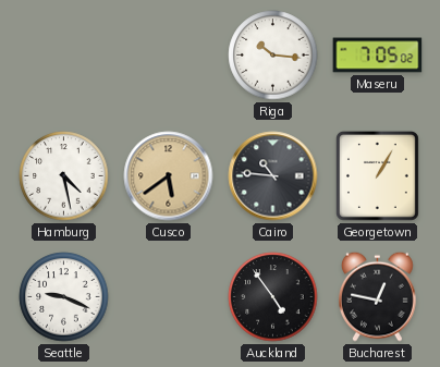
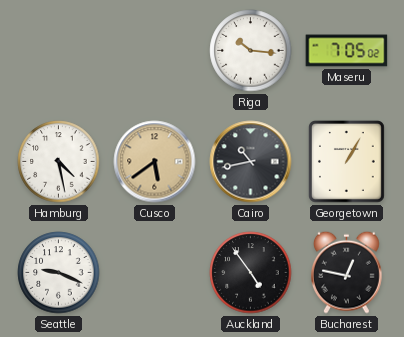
Cairo: 10:46 -> 10:43
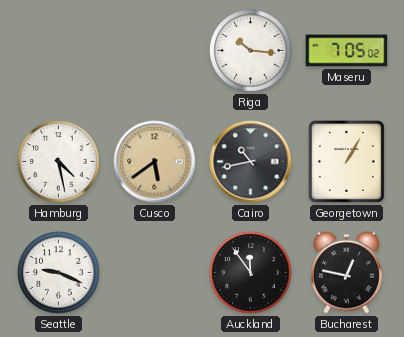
Auckland: 4:54 -> 11:54
